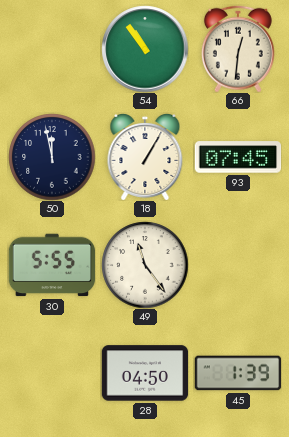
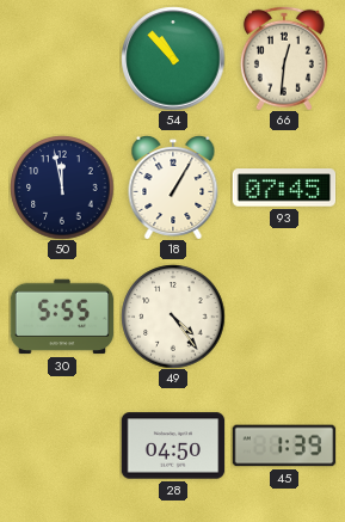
54: 10:54 -> 10:53
49: 11:24 -> 4:24
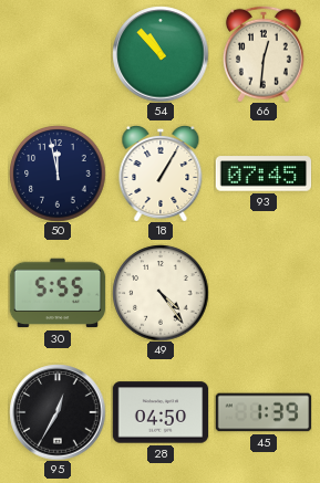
95: none -> 12:35
